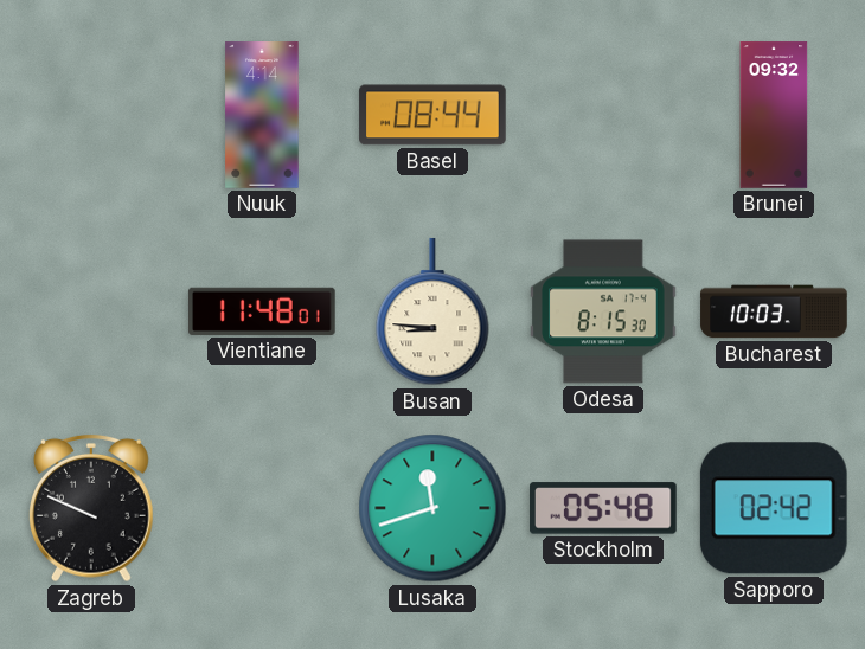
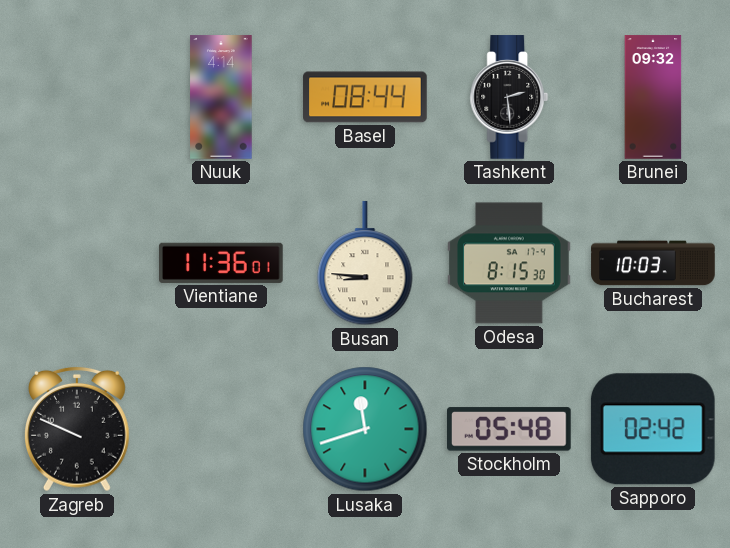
Tashkent: none -> 2:29
Vientiane: 11:48 -> 11:36
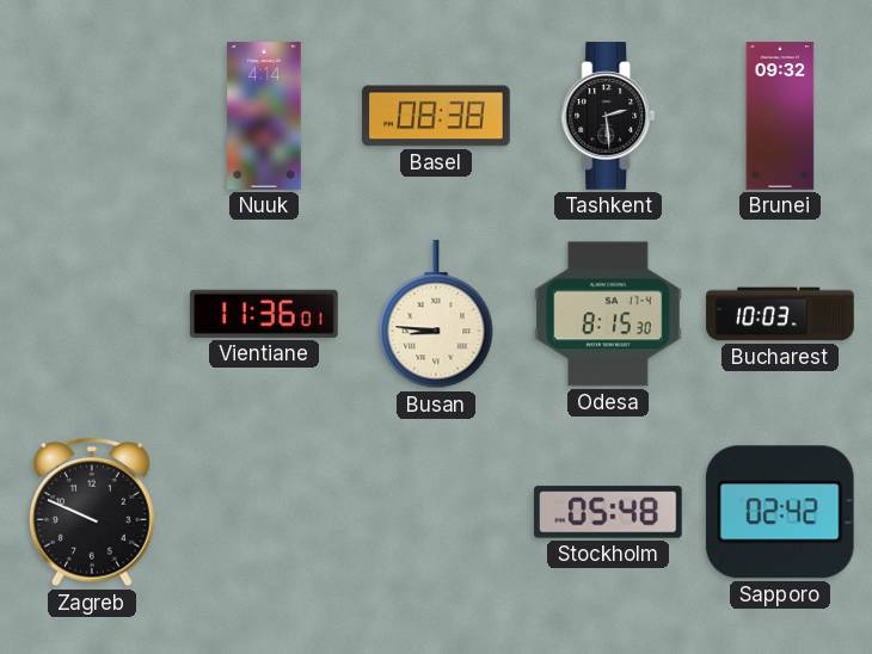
Basel: 08:44 -> 08:38
Lusaka: 11:42 -> none
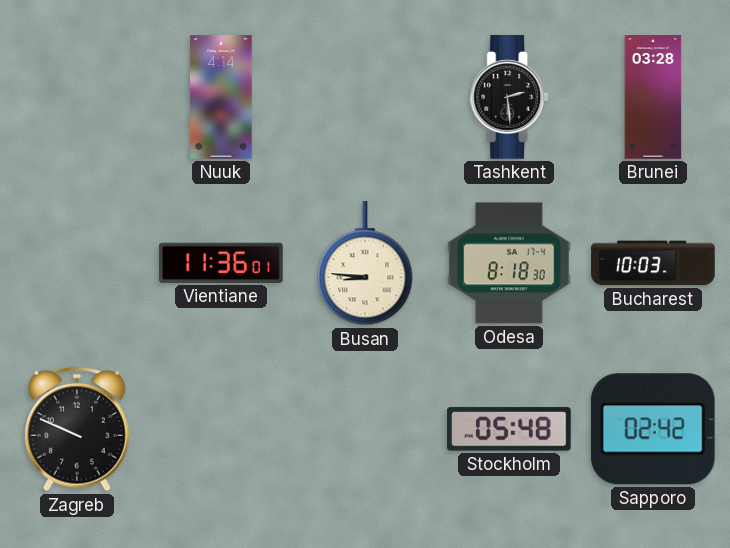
Basel: 08:38 -> none
Brunei: 09:32 -> 03:28
Odesa: 8:15 -> 8:18
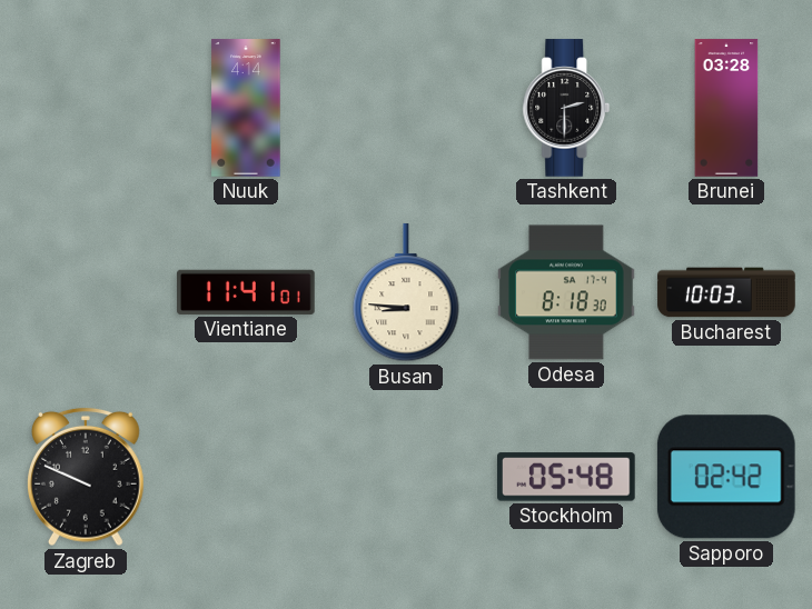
Tashkent: 2:29 -> 2:30
Vientiane: 11:36 -> 11:41
